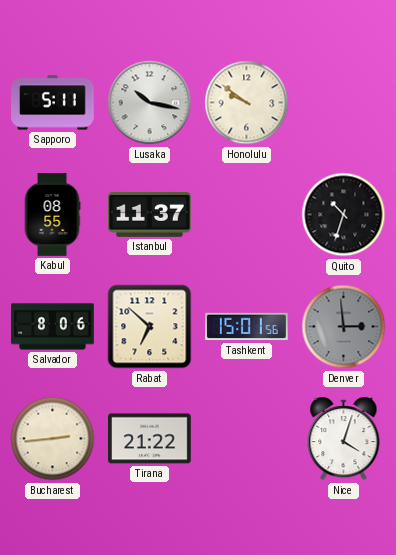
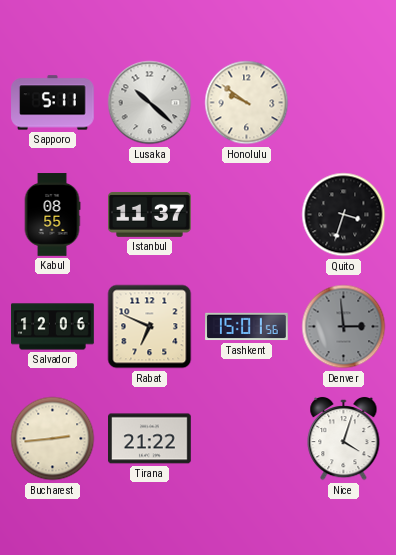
Lusaka: 10:17 -> 10:22
Quito: 10:33 -> 3:33
Salvador: 8:06 -> 12:06
Rabat: 6:52 -> 6:49
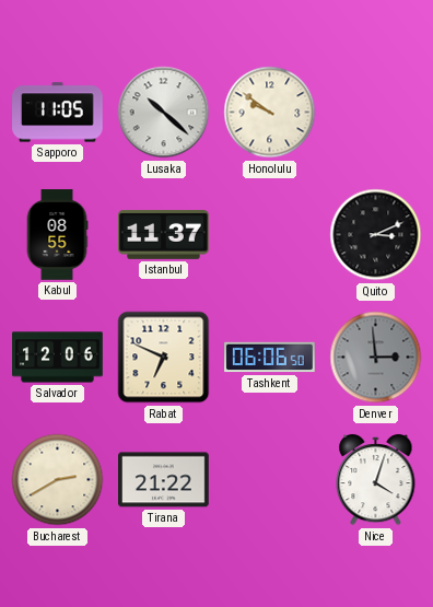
Sapporo: 5:11 -> 11:05
Quito: 3:33 -> 3:11
Tashkent: 15:01 -> 06:06
Bucharest: 2:44 -> 2:40
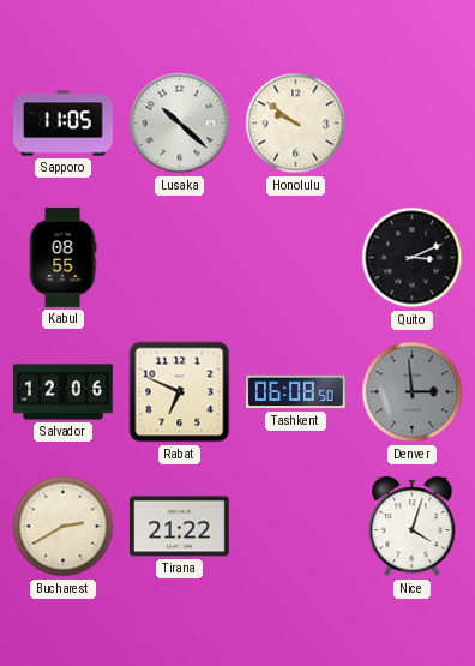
Istanbul: 11:37 -> none
Tashkent: 06:06 -> 06:08
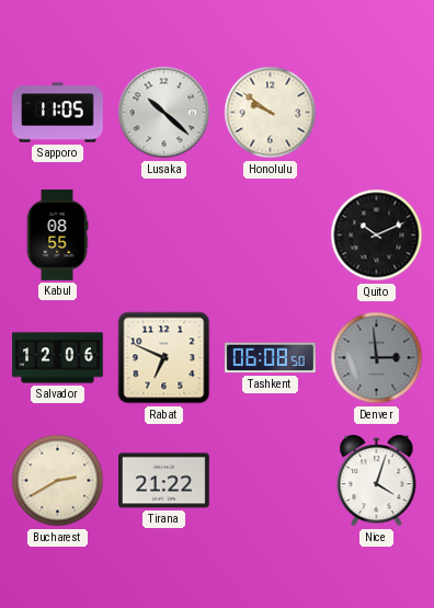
Quito: 3:11 -> 10:11
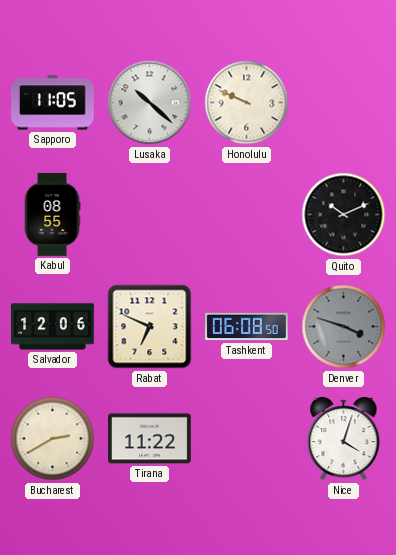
Honolulu: 9:51 -> 9:49
Denver: 2:59 -> 3:48
Tirana: 21:22 -> 11:22
